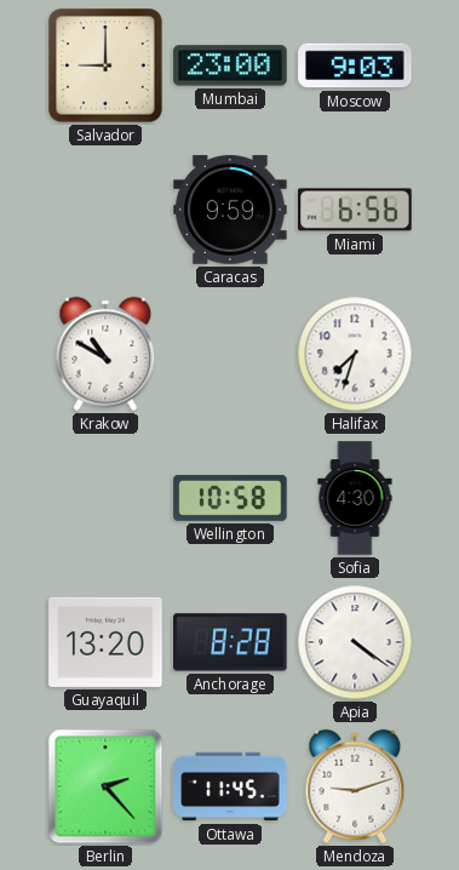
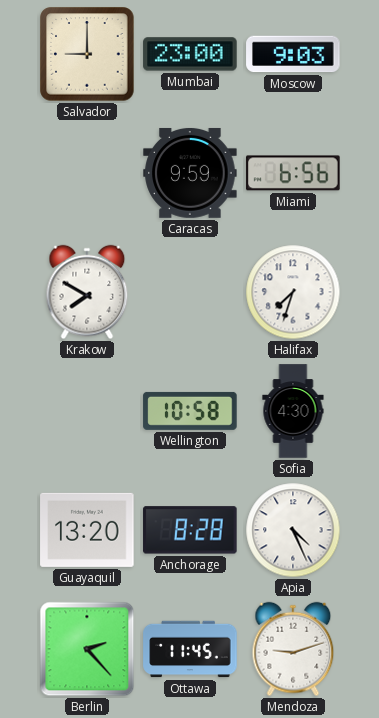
Krakow: 10:50 -> 7:50
Apia: 4:21 -> 4:26
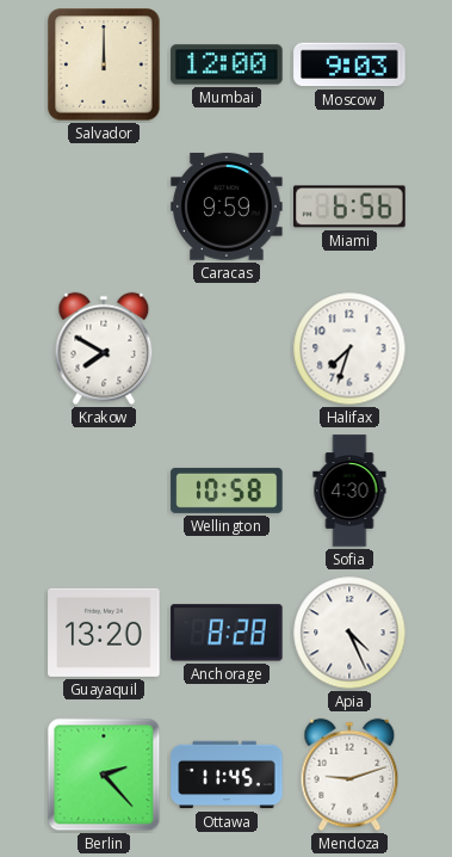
Salvador: 9:00 -> 12:00
Mumbai: 23:00 -> 12:00
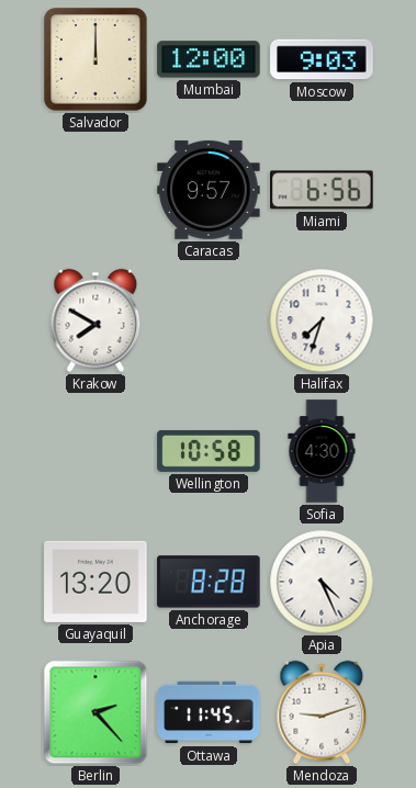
Caracas: 9:59 -> 9:57
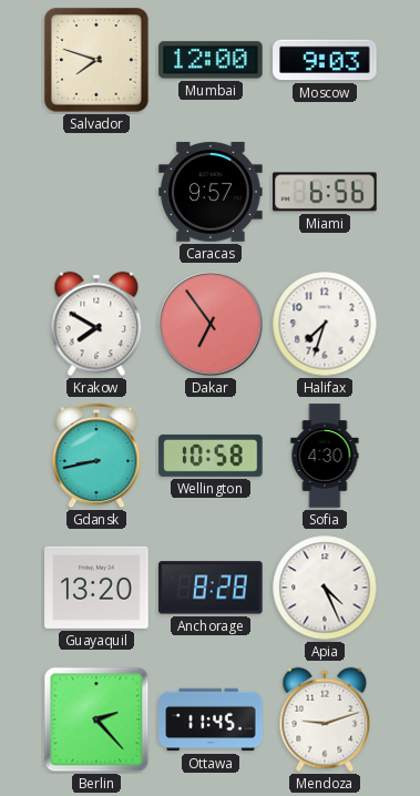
Salvador: 12:00 -> 7:48
Dakar: none -> 6:54
Gdansk: none -> 8:43
